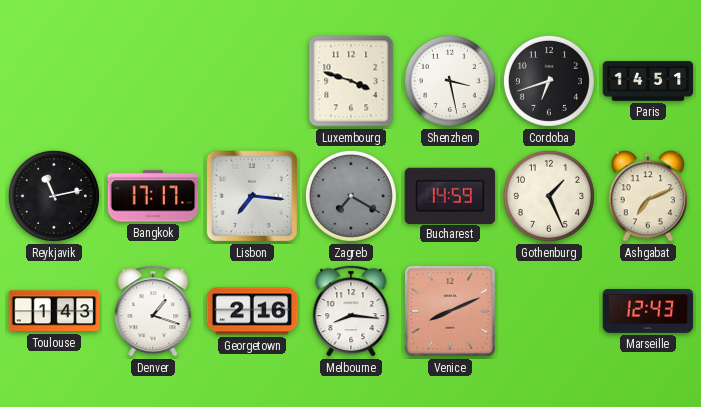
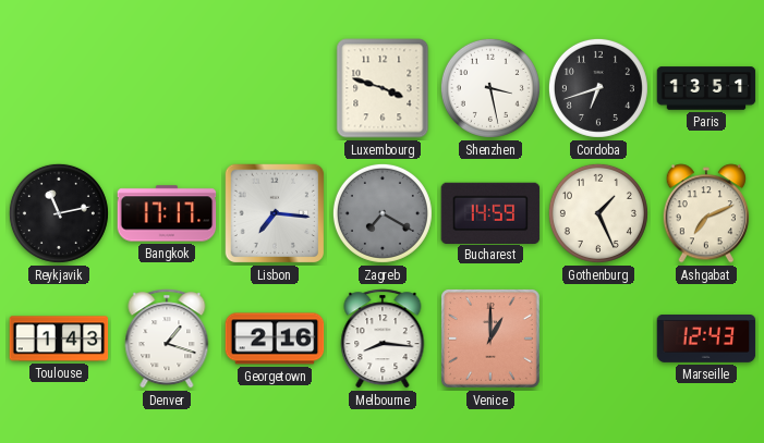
Paris: 14:51 -> 13:51
Venice: 8:11 -> 1:00
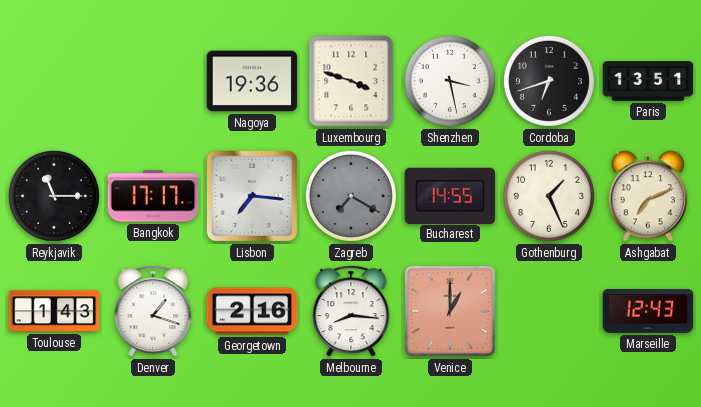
Nagoya: none -> 19:36
Reykjavik: 11:13 -> 11:15
Bucharest: 14:59 -> 14:55
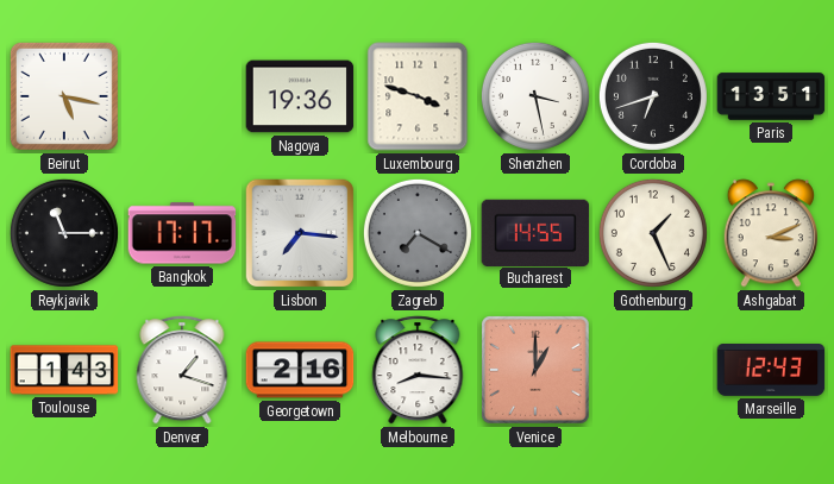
Beirut: none -> 5:17
Ashgabat: 7:11 -> 3:11
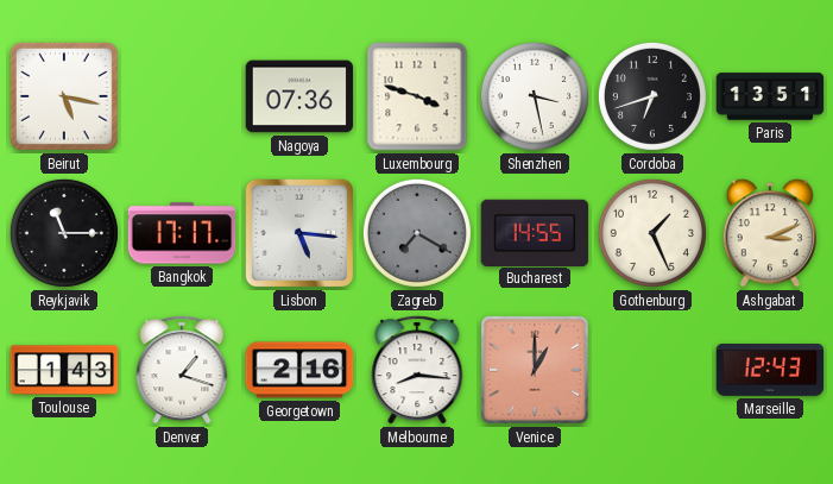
Nagoya: 19:36 -> 07:36
Lisbon: 7:16 -> 5:16
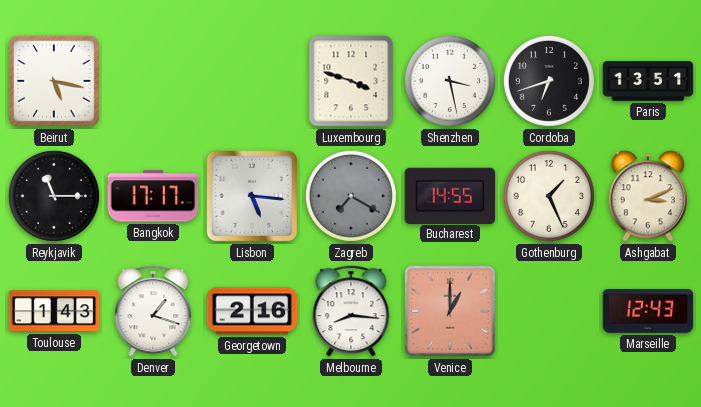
Nagoya: 07:36 -> none
